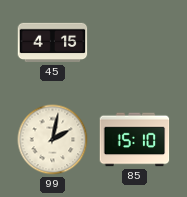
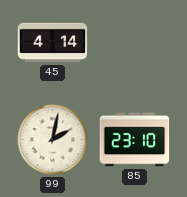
45: 4:15 -> 4:14
85: 15:10 -> 23:10
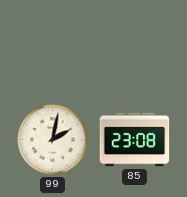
45: 4:14 -> none
85: 23:10 -> 23:08
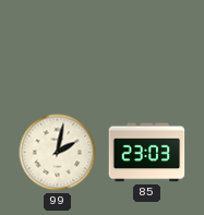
85: 23:08 -> 23:03
